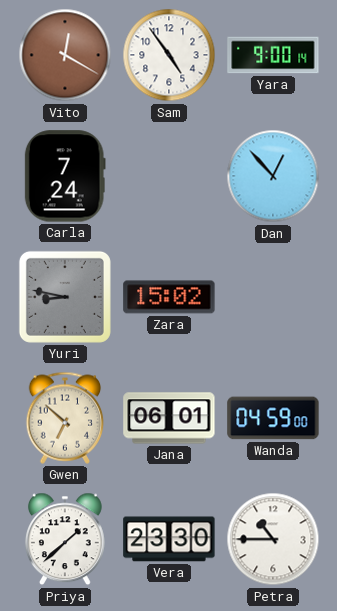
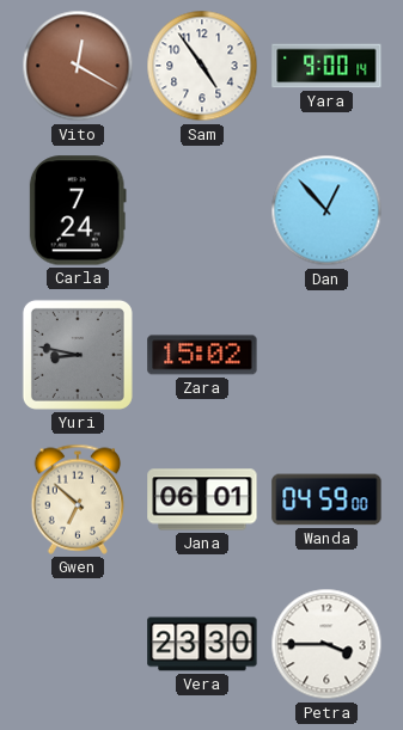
Priya: 1:38 -> none
Petra: 10:45 -> 3:45
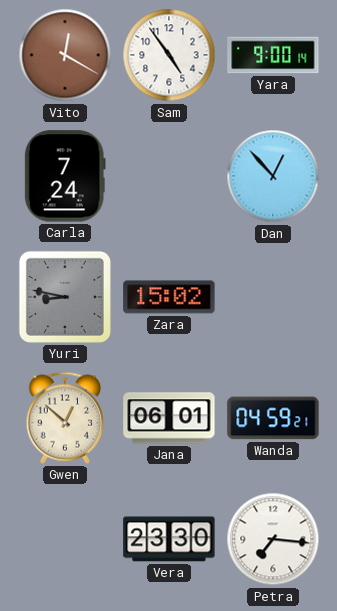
Gwen: 6:52 -> 12:52
Wanda: 04:59:00 -> 04:59:21
Petra: 3:45 -> 7:16
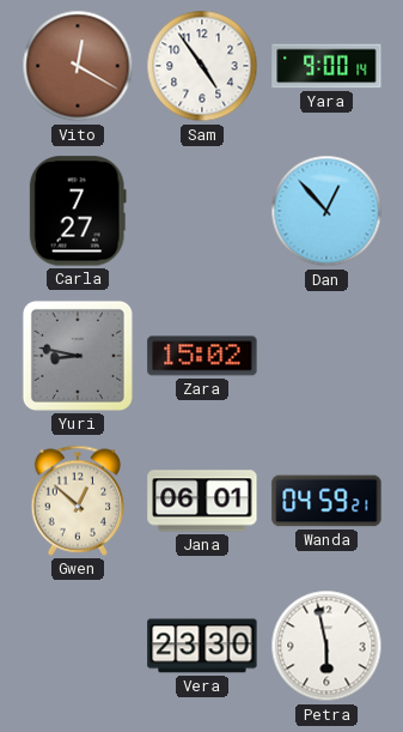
Carla: 7:24 -> 7:27
Petra: 7:16 -> 5:58
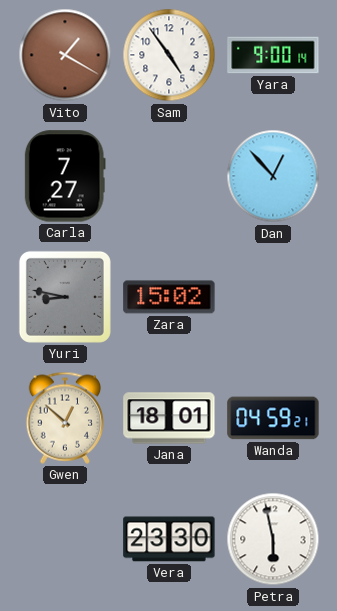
Vito: 12:20 -> 1:20
Jana: 06:01 -> 18:01
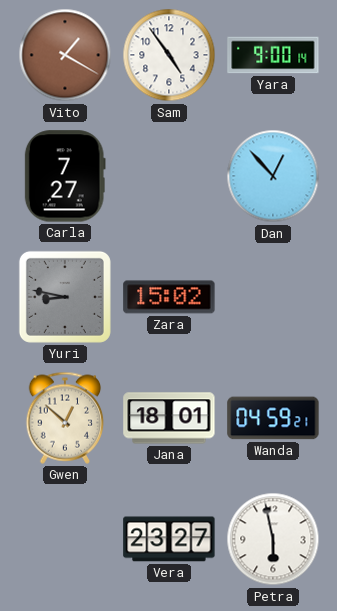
Vera: 23:30 -> 23:27
